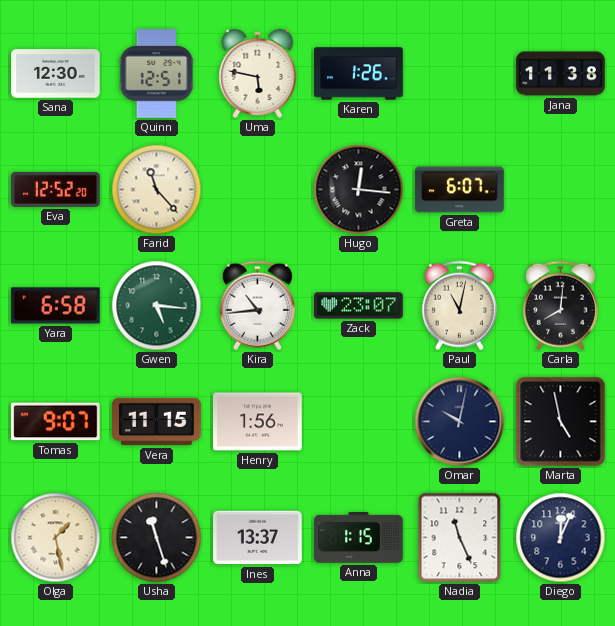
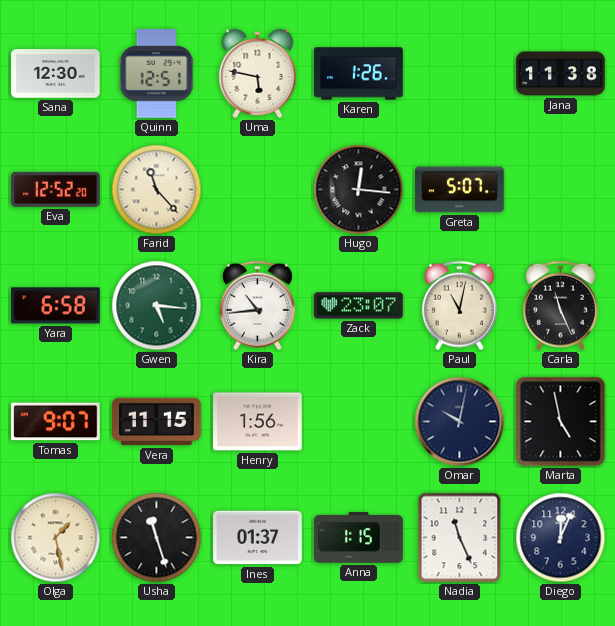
Greta: 6:07 -> 5:07
Carla: 8:01 -> 11:26
Ines: 13:37 -> 01:37
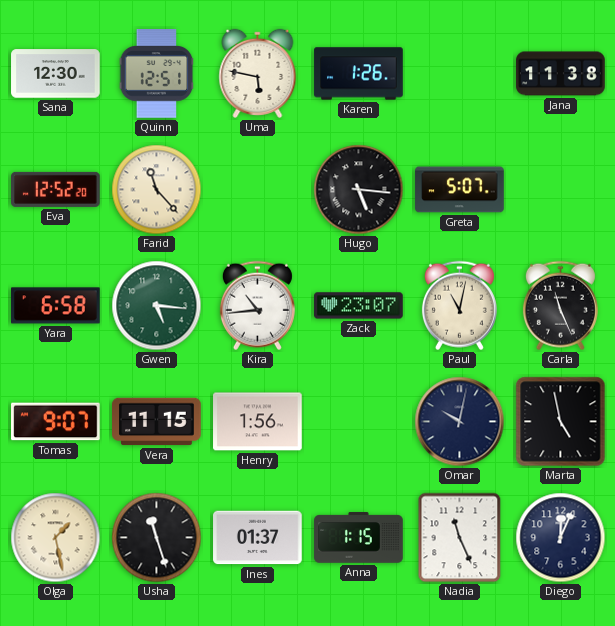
Hugo: 12:16 -> 5:16
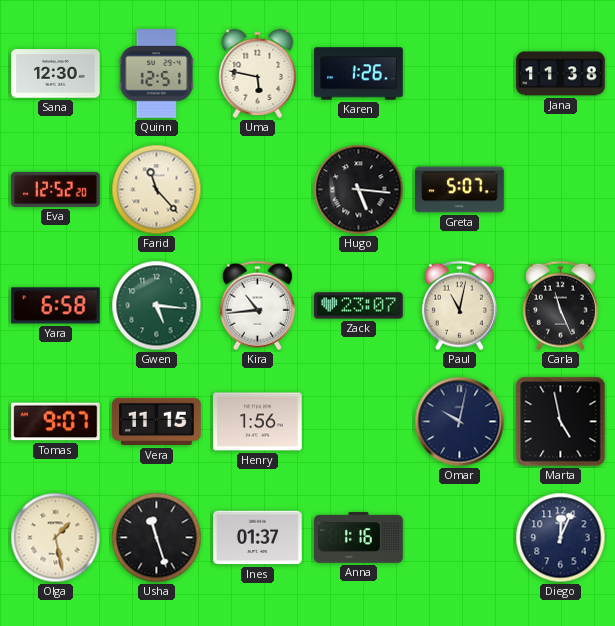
Anna: 1:15 -> 1:16
Nadia: 11:26 -> none
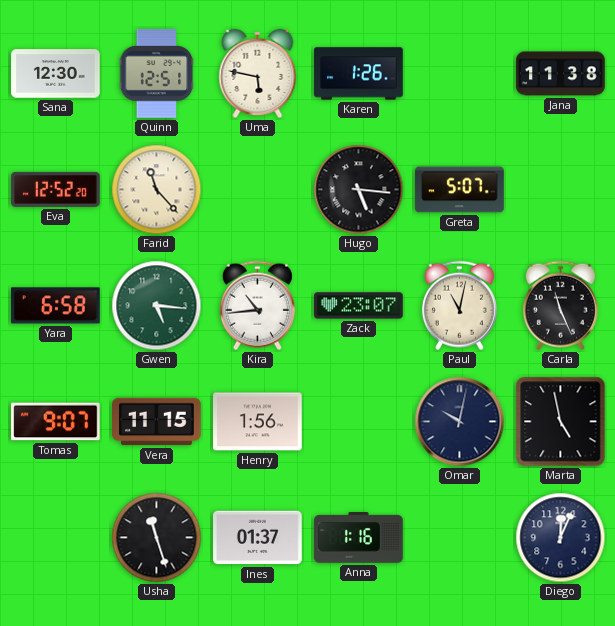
Olga: 1:28 -> none
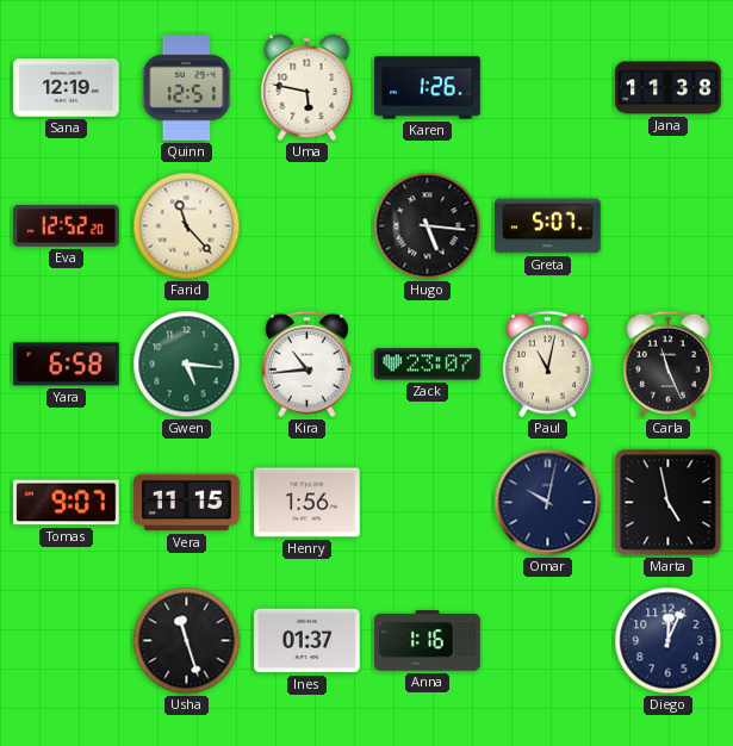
Sana: 12:30 -> 12:19
